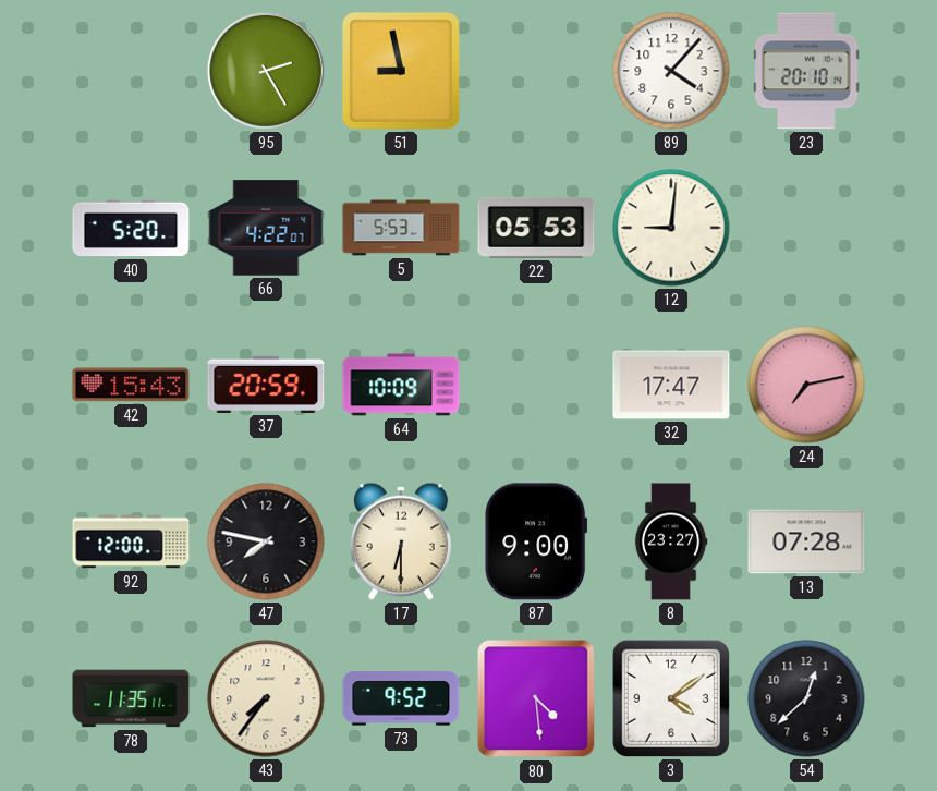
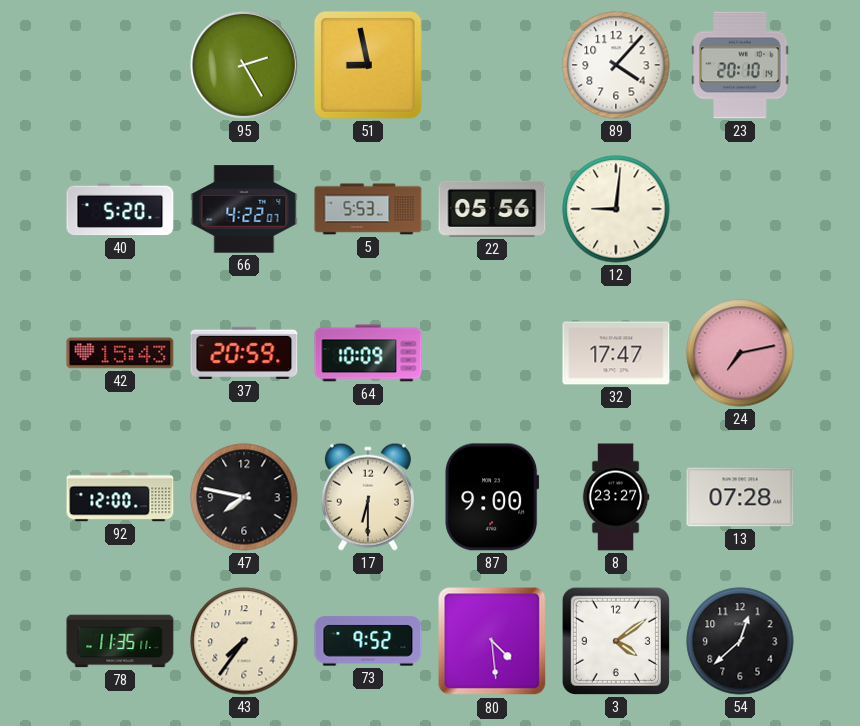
22: 05:53 -> 05:56
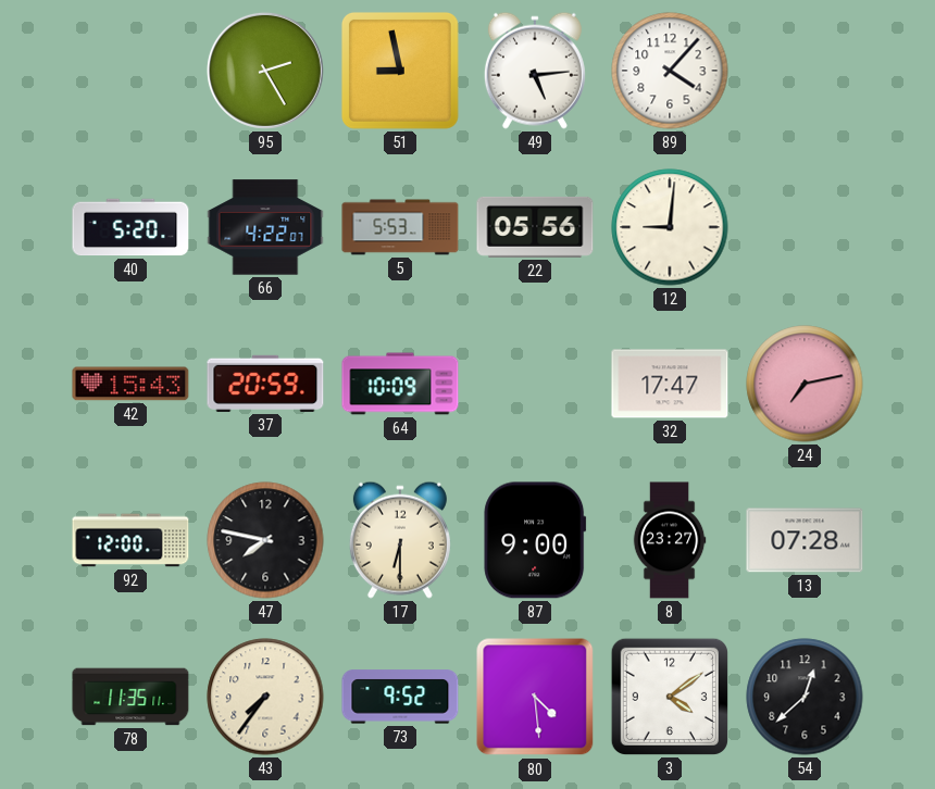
49: none -> 5:14
23: 20:10 -> none
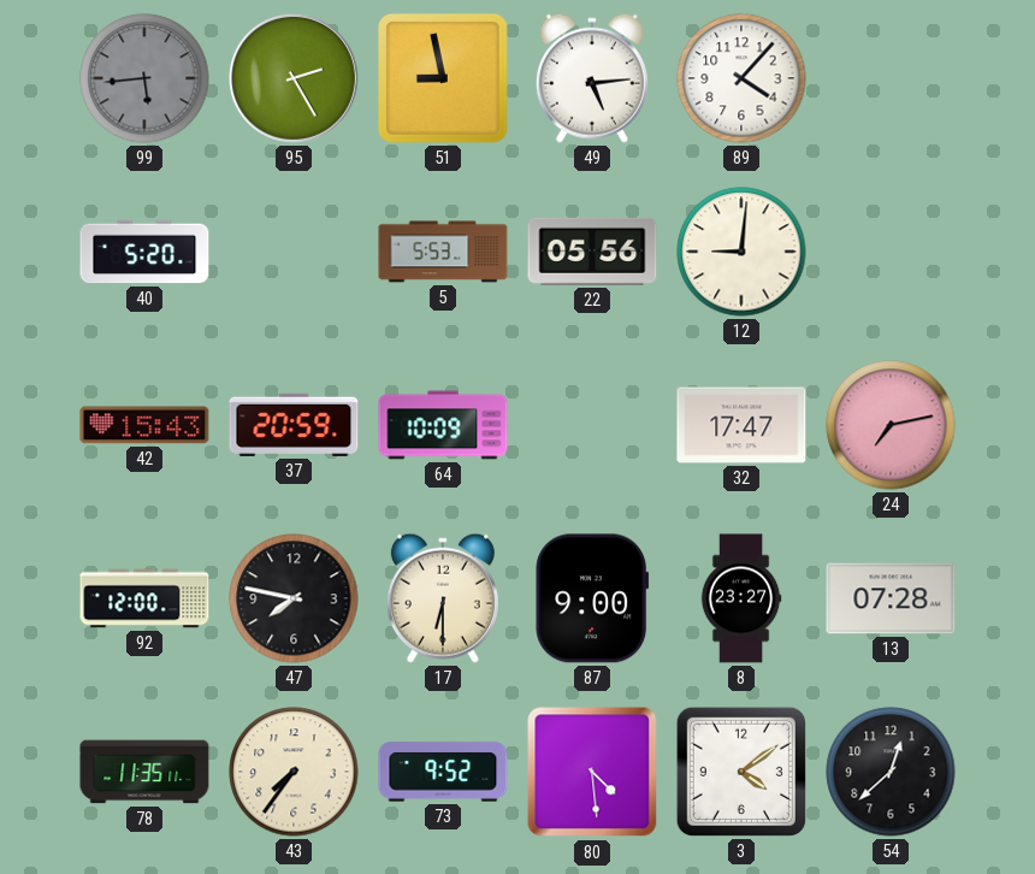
99: none -> 5:44
66: 4:22 -> none
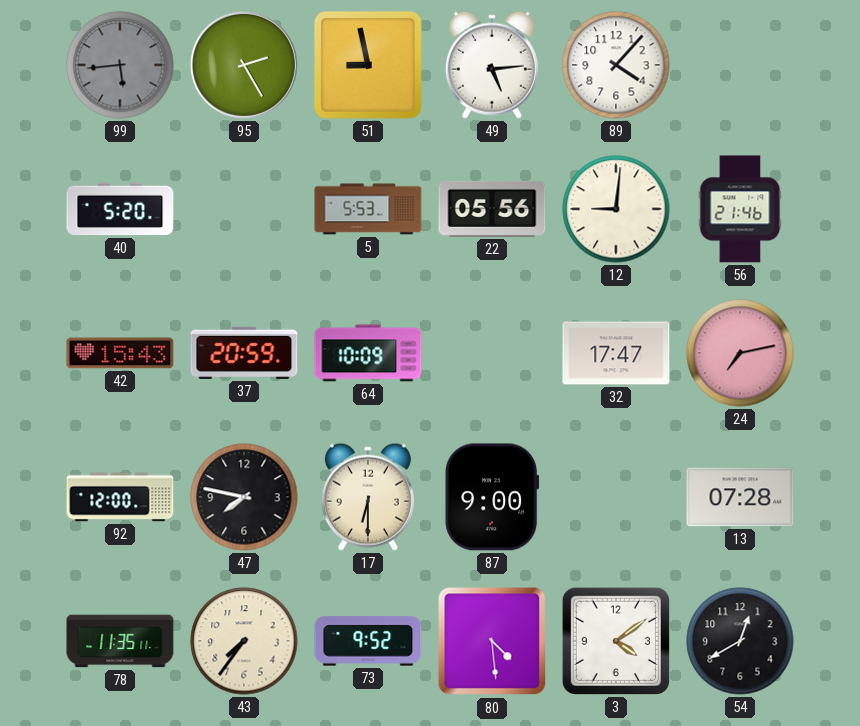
56: none -> 21:46
8: 23:27 -> none
54: 12:38 -> 12:40
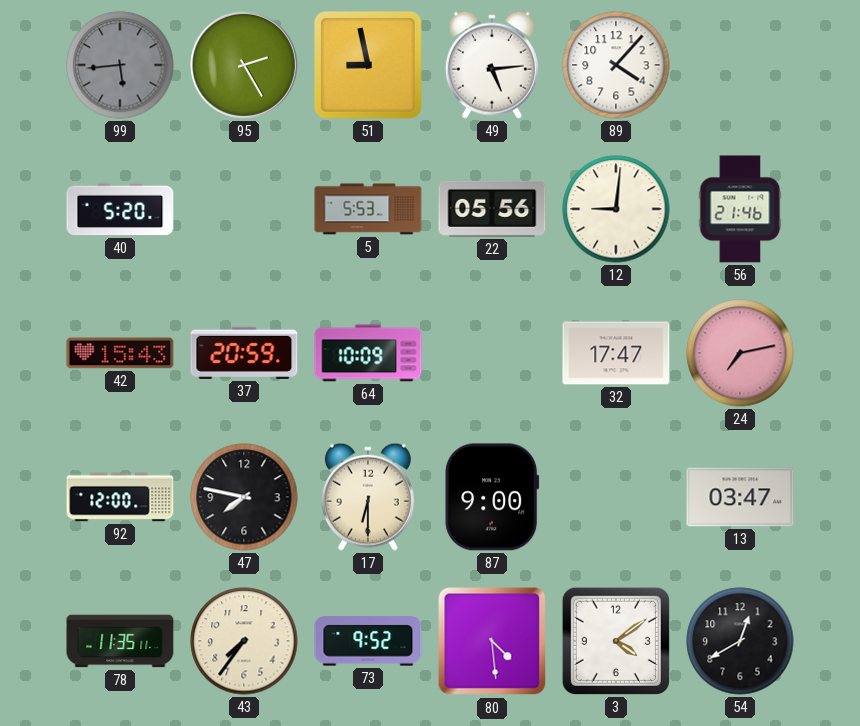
13: 07:28 -> 03:47
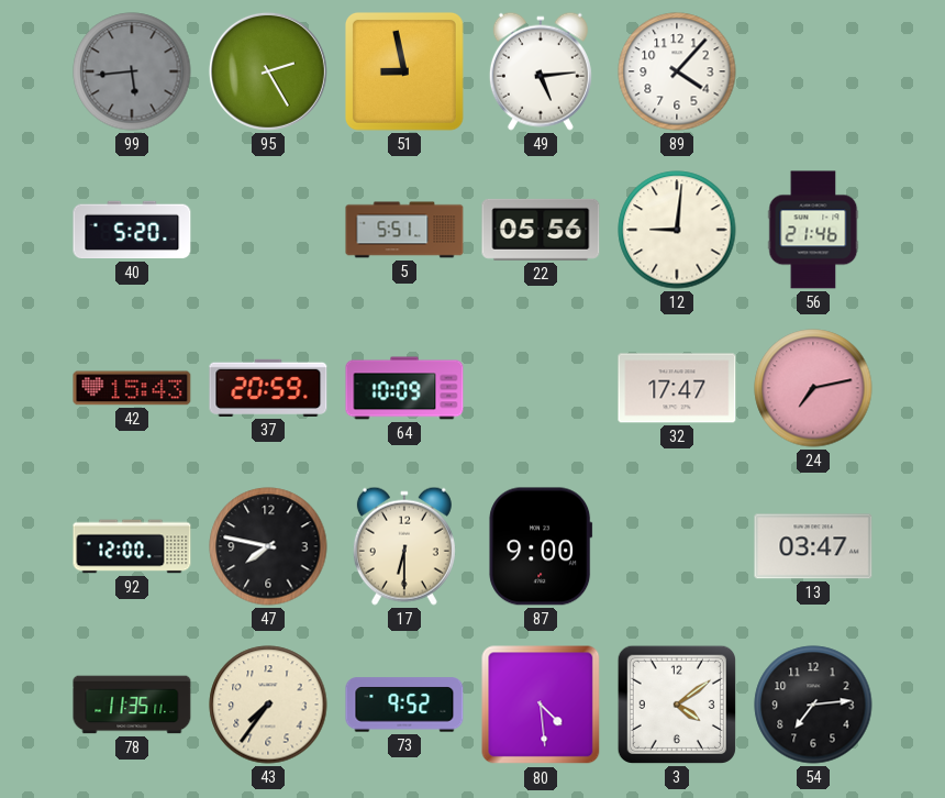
5: 5:53 -> 5:51
54: 12:40 -> 7:14
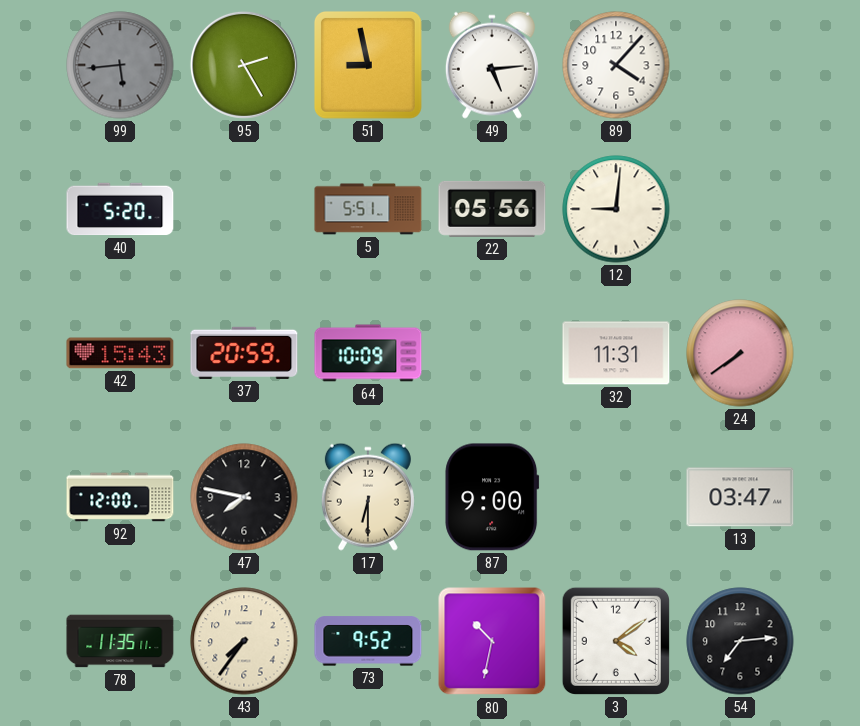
56: 21:46 -> none
32: 17:47 -> 11:31
24: 7:13 -> 7:39
80: 4:29 -> 10:32
